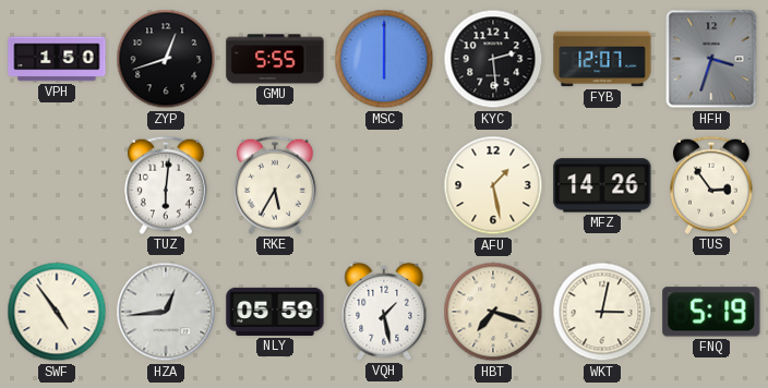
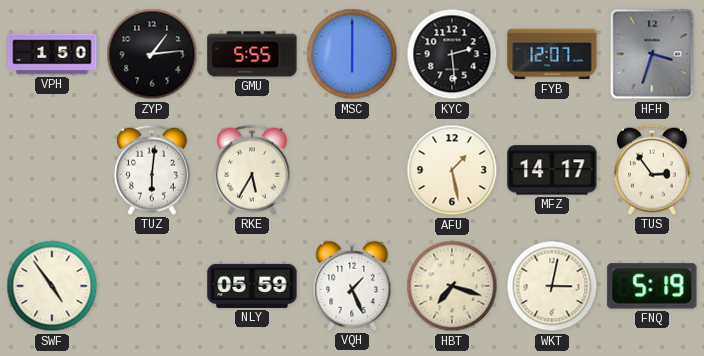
ZYP: 12:42 -> 1:14
MFZ: 14:26 -> 14:17
HZA: 12:44 -> none
VQH: 1:28 -> 1:26
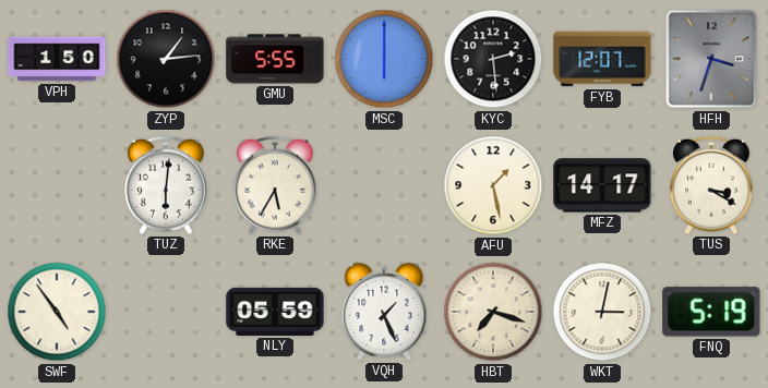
TUS: 2:54 -> 3:20
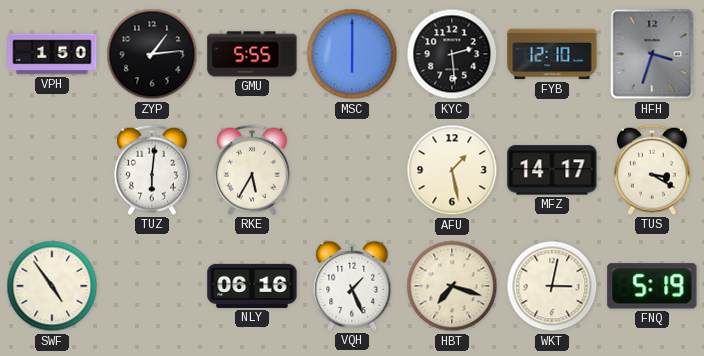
FYB: 12:07 -> 12:10
NLY: 05:59 -> 06:16
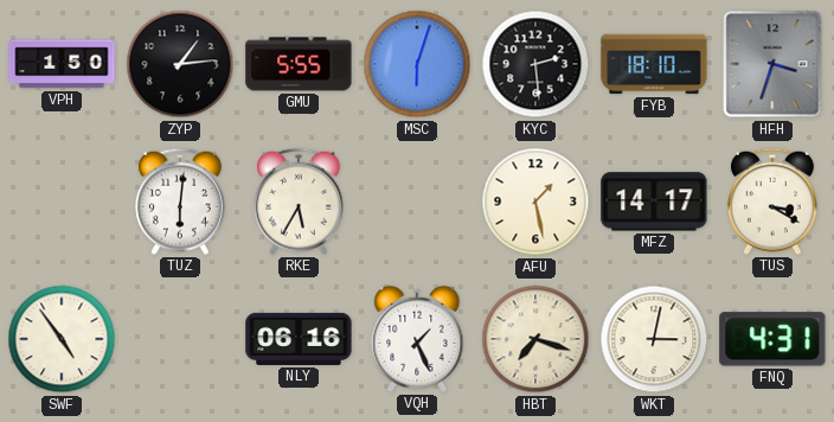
MSC: 6:00 -> 6:03
FYB: 12:10 -> 18:10
FNQ: 5:19 -> 4:31
